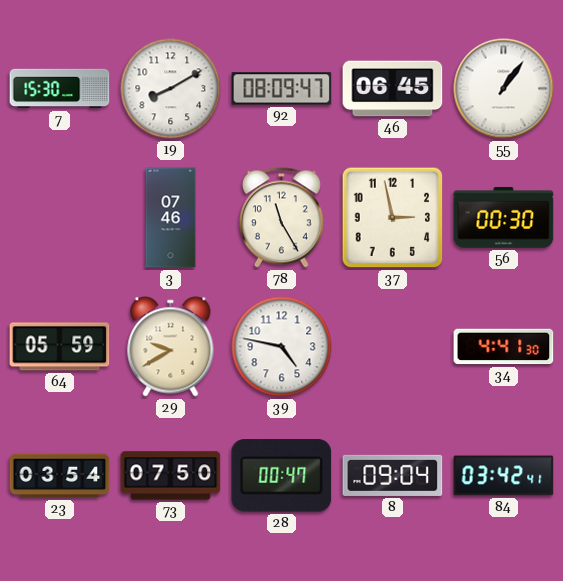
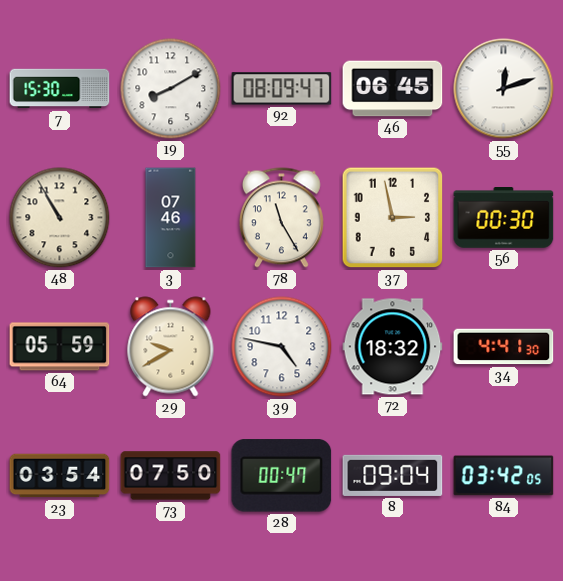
55: 1:06 -> 12:12
48: none -> 10:55
72: none -> 18:32
84: 03:42:41 -> 03:42:05
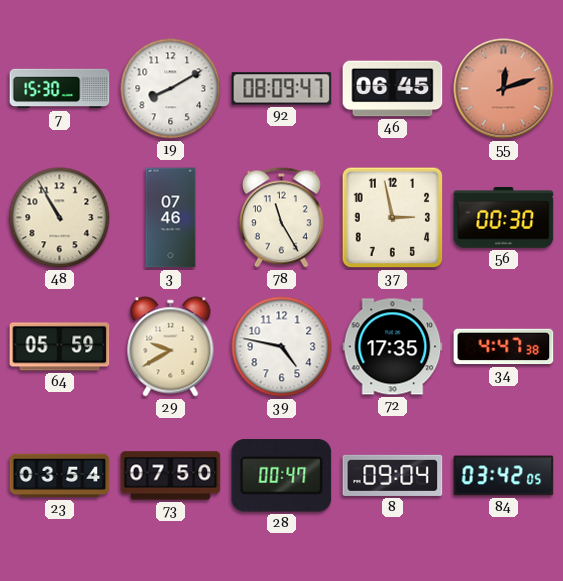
55 dial: white -> salmon
72: 18:32 -> 17:35
34: 4:41 -> 4:47
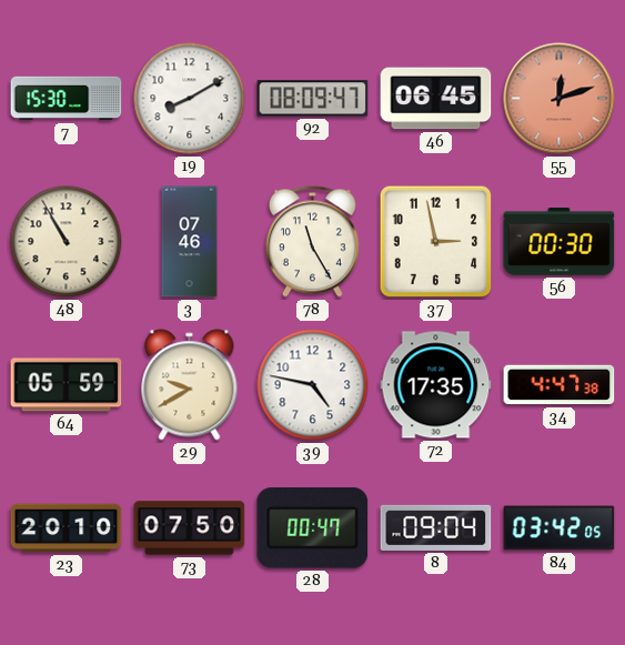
23: 03:54 -> 20:10
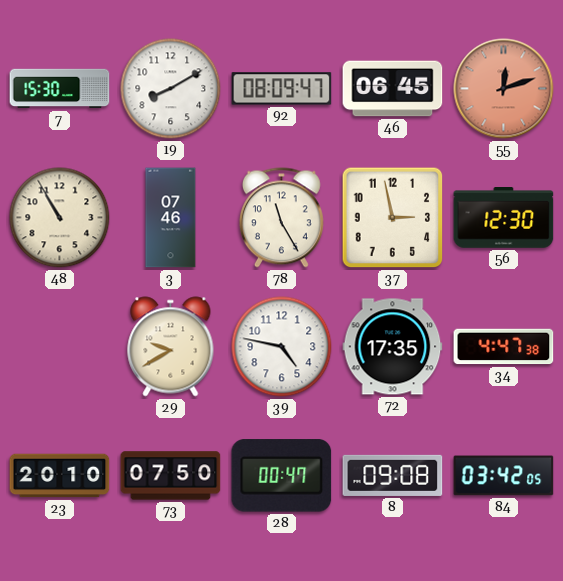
56: 00:30 -> 12:30
64: 05:59 -> none
8: 09:04 -> 09:08
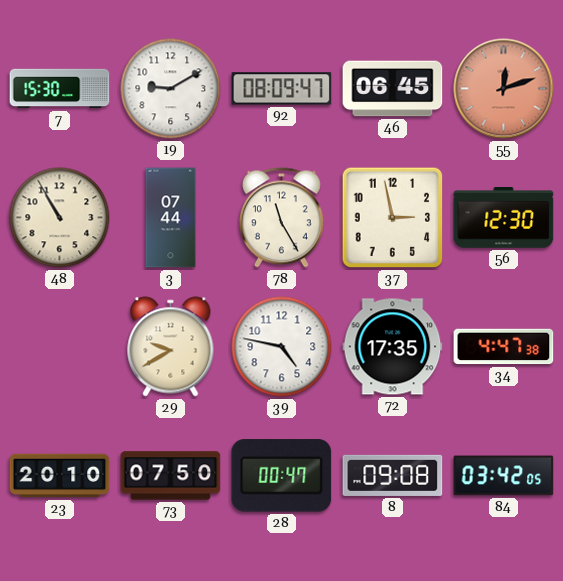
19: 8:10 -> 9:10
3: 07:46 -> 07:44
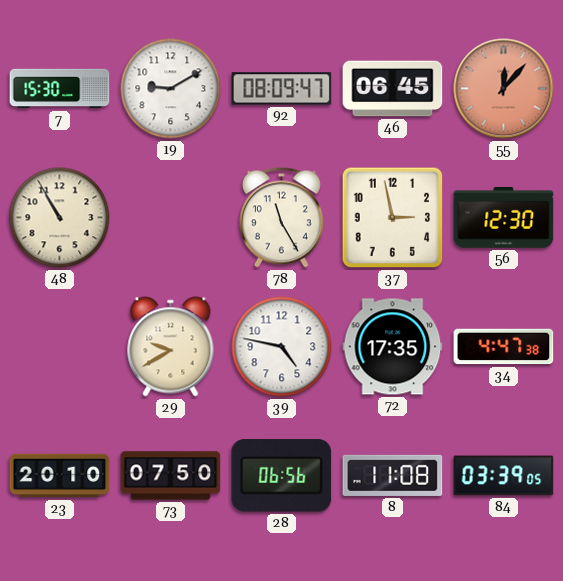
55: 12:12 -> 12:07
3: 07:44 -> none
28: 00:47 -> 06:56
8: 09:08 -> 11:08
84: 03:42 -> 03:39
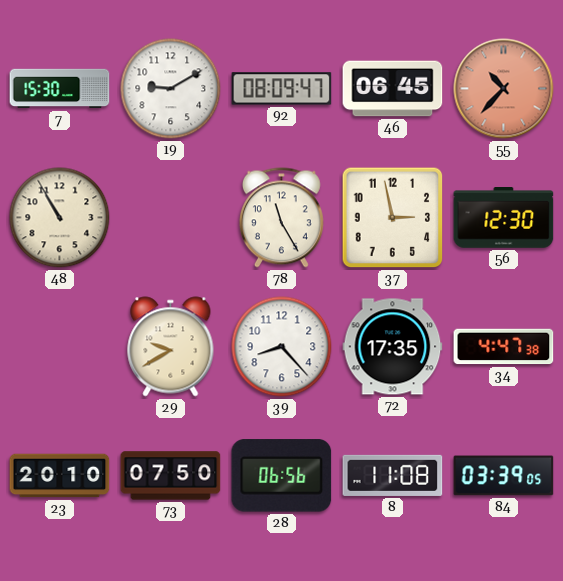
55: 12:07 -> 10:37
39: 4:47 -> 8:23
